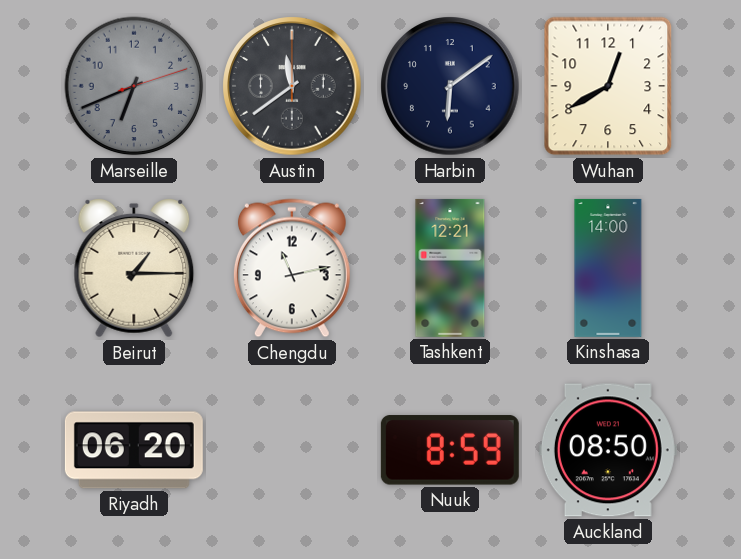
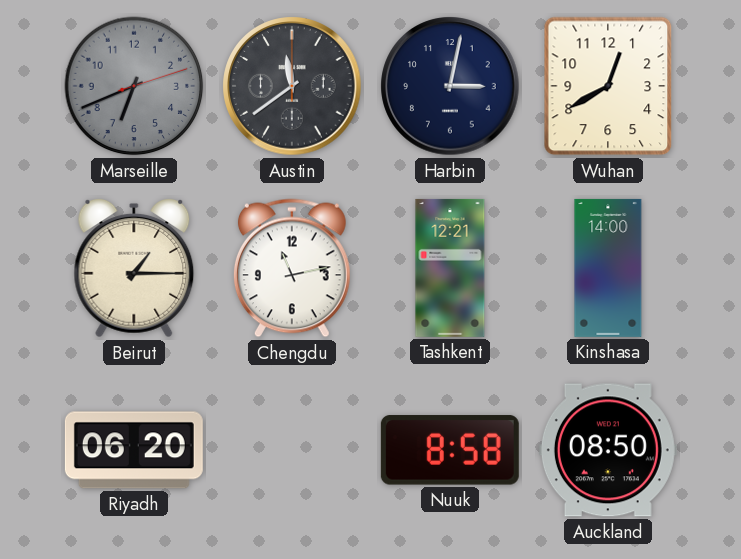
Harbin: 6:09 -> 3:02
Nuuk: 8:59 -> 8:58
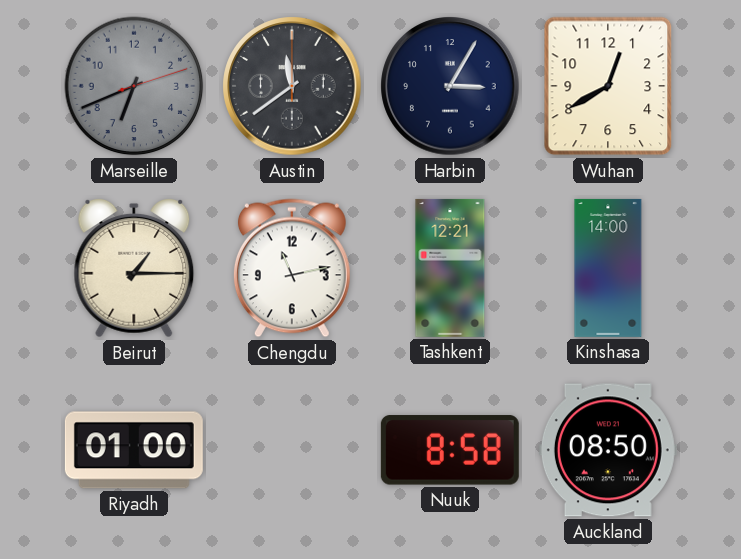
Harbin: 3:02 -> 3:05
Riyadh: 06:20 -> 01:00
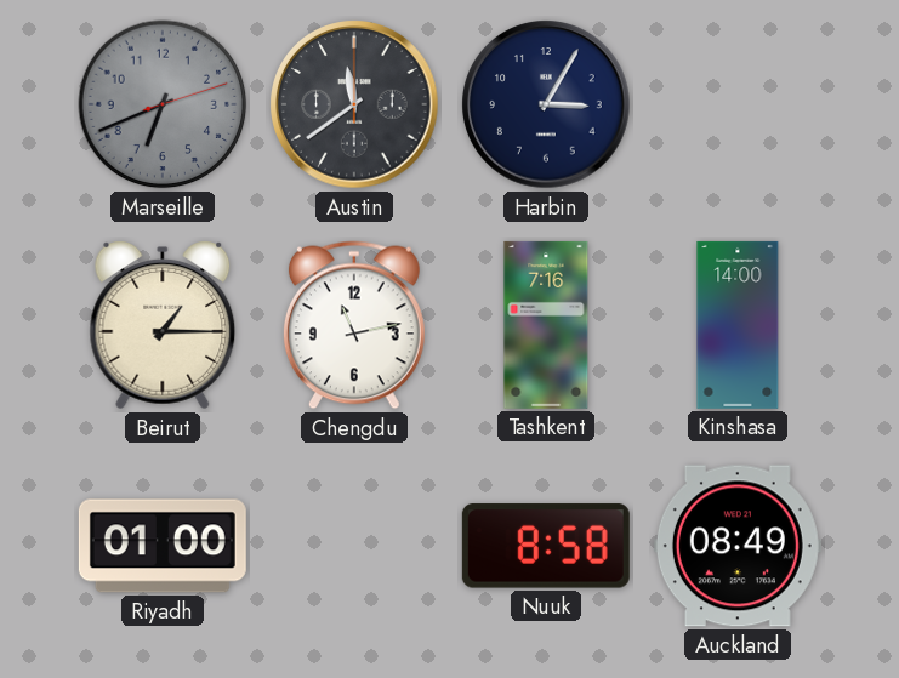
Wuhan: 12:40 -> none
Tashkent: 12:21 -> 7:16
Auckland: 08:50 -> 08:49
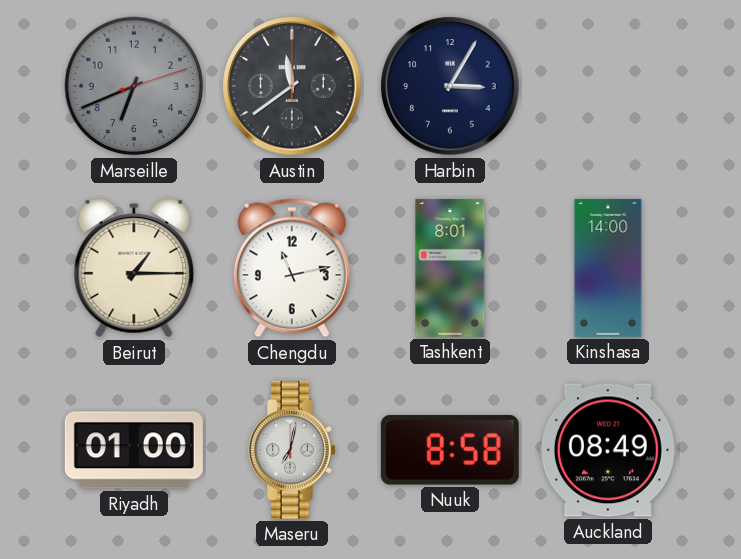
Tashkent: 7:16 -> 8:01
Maseru: none -> 7:02
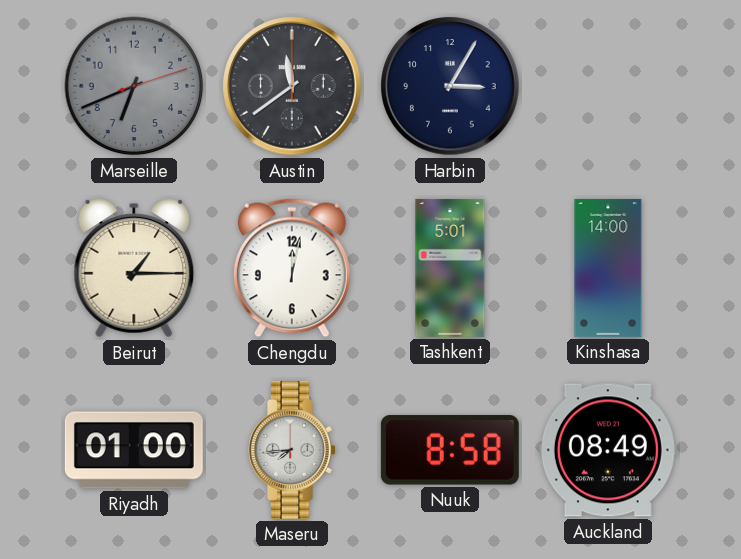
Chengdu: 11:13 -> 12:02
Tashkent: 8:01 -> 5:01
Maseru: 7:02 -> 7:44
